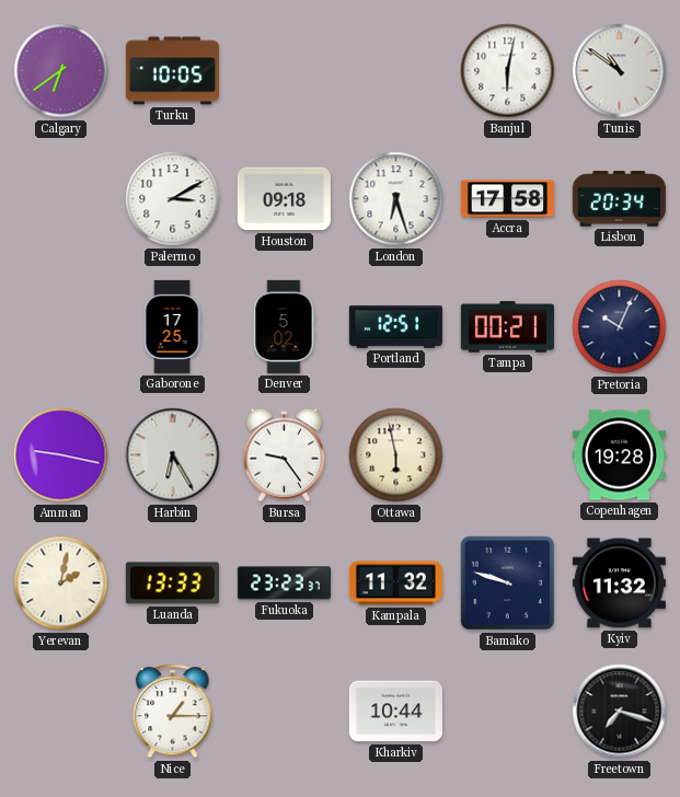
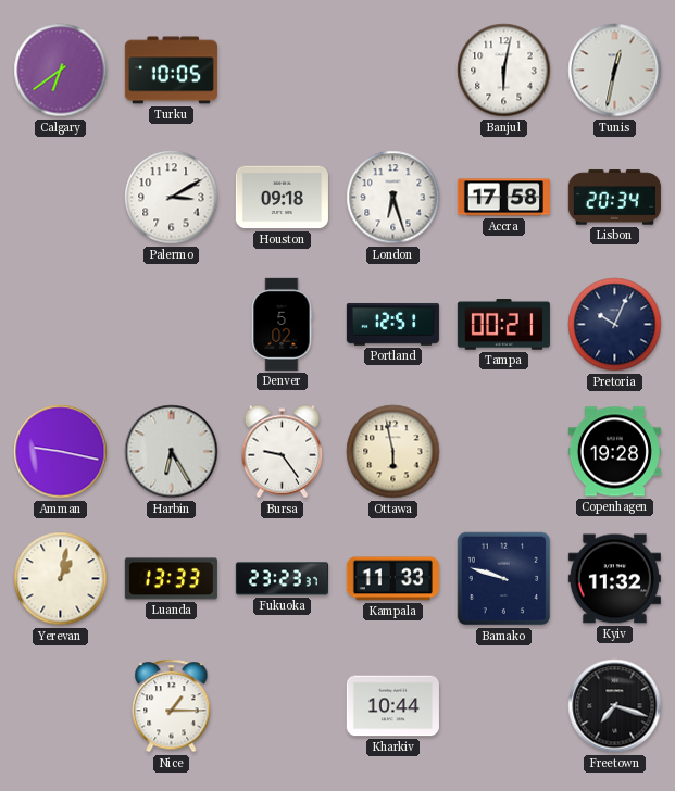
Tunis: 10:51 -> 12:32
Gaborone: 17:25 -> none
Yerevan: 2:02 -> 1:02
Kampala: 11:32 -> 11:33
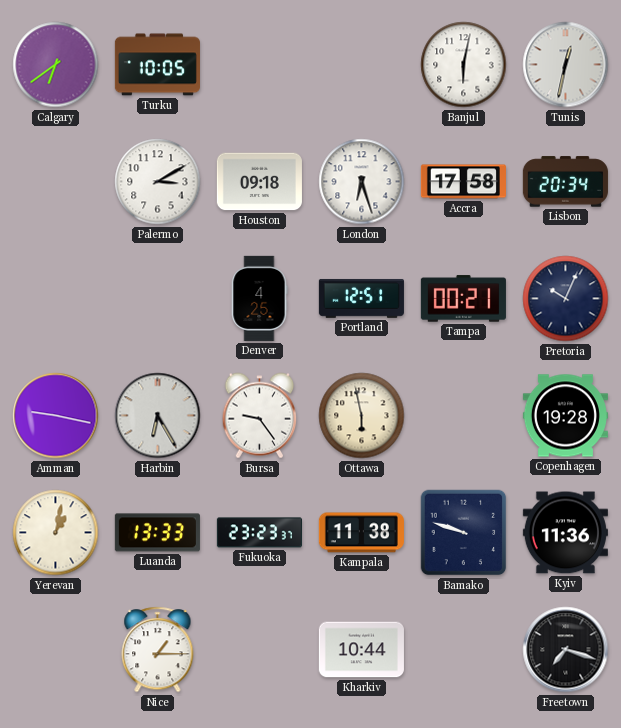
Denver: 5:02 -> 4:25
Kampala: 11:33 -> 11:38
Kyiv: 11:32 -> 11:36
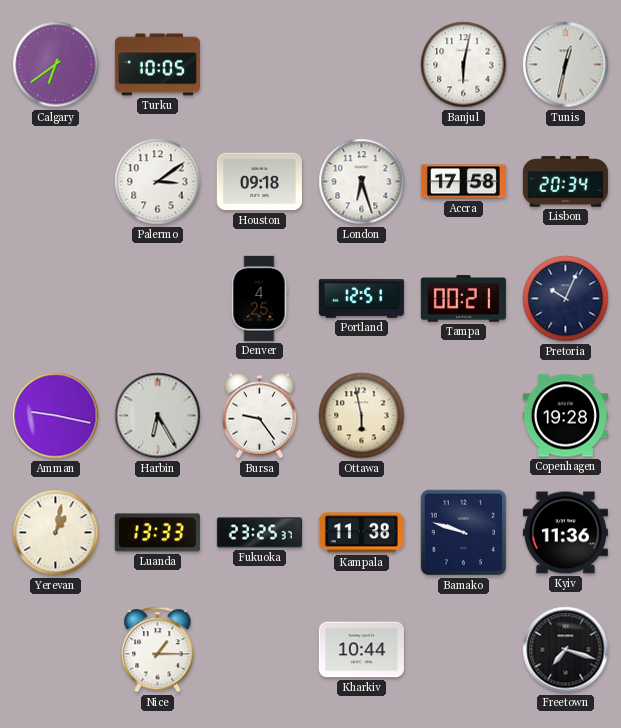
Palermo: 3:10 -> 3:09
Fukuoka: 23:23 -> 23:25
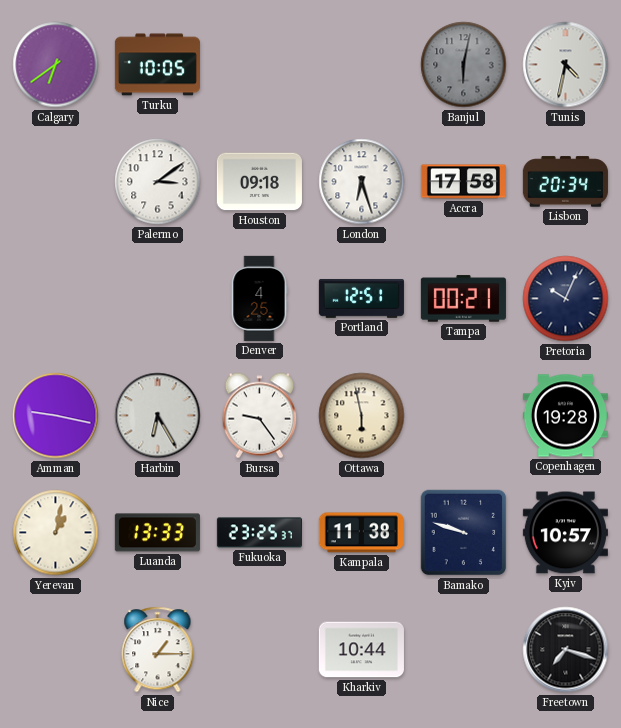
Banjul dial: white -> grey
Tunis: 12:32 -> 4:32
Kyiv: 11:36 -> 10:57
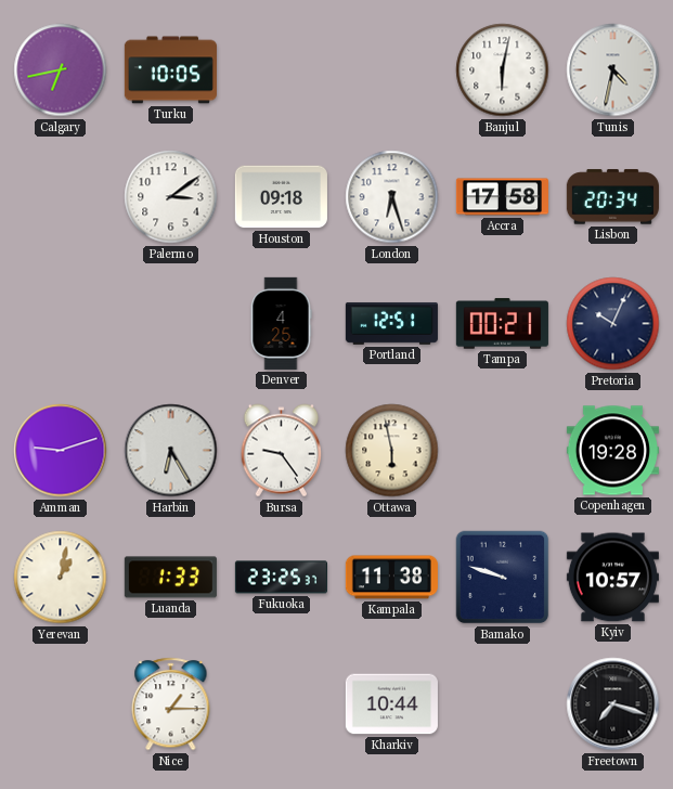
Calgary: 6:39 -> 6:43
Banjul dial: grey -> white
Amman: 9:17 -> 9:12
Luanda: 13:33 -> 1:33
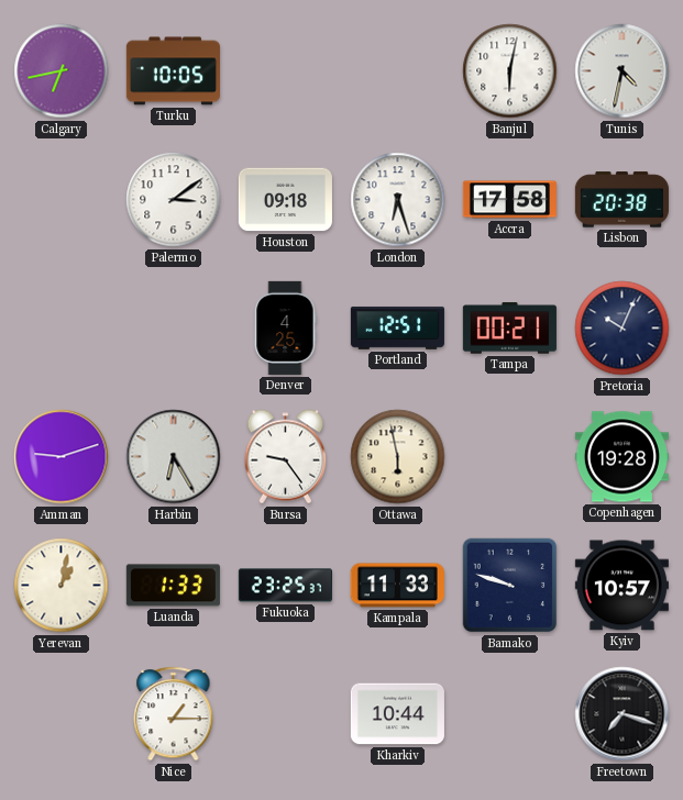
Lisbon: 20:34 -> 20:38
Kampala: 11:38 -> 11:33
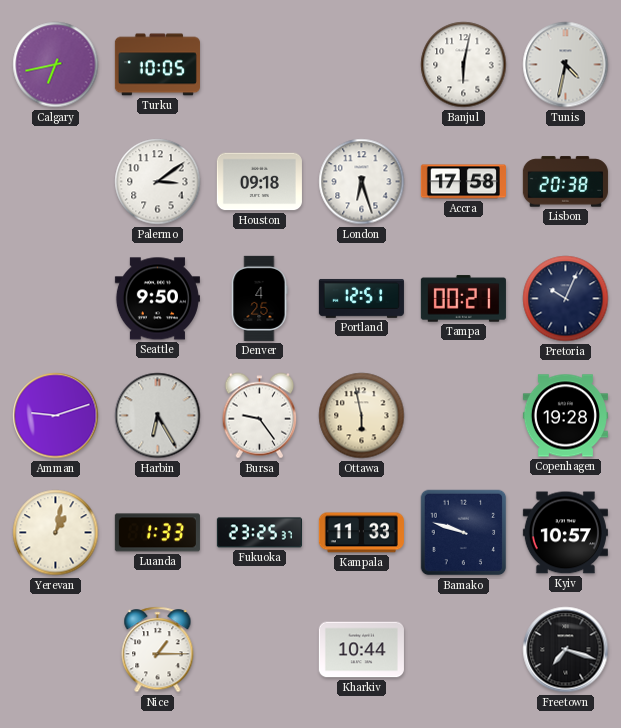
Seattle: none -> 9:50
